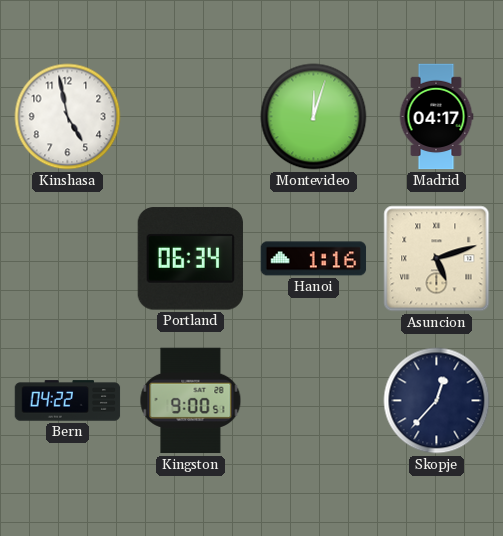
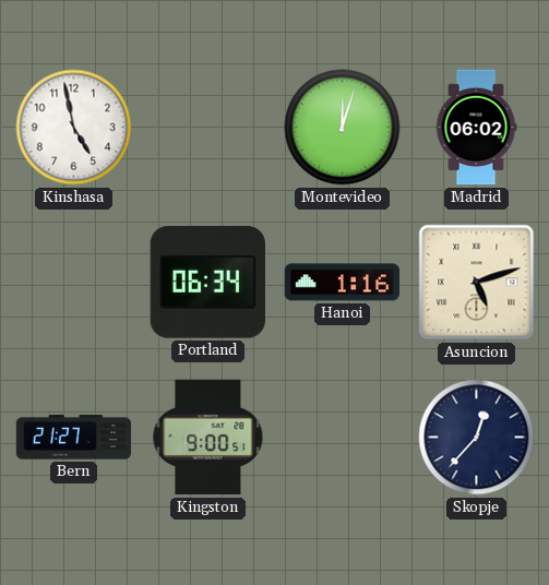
Madrid: 04:17 -> 06:02
Bern: 04:22 -> 21:27
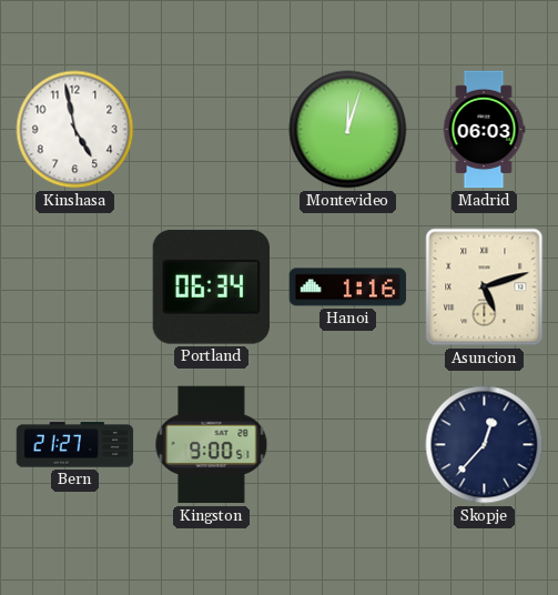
Madrid: 06:02 -> 06:03
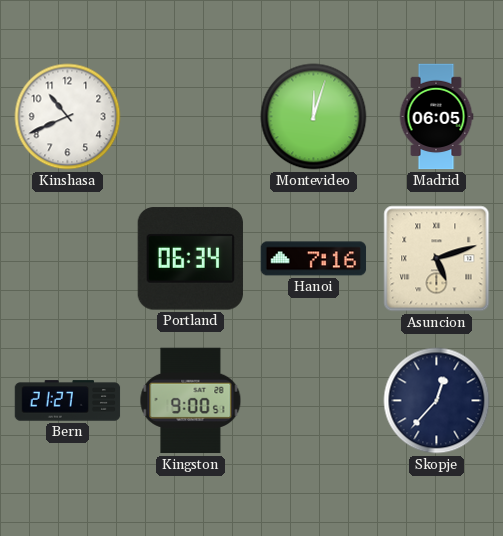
Kinshasa: 4:58 -> 10:41
Madrid: 06:03 -> 06:05
Hanoi: 1:16 -> 7:16
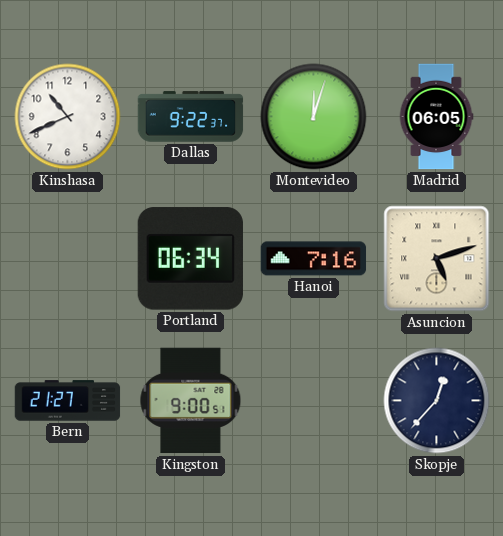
Dallas: none -> 9:22
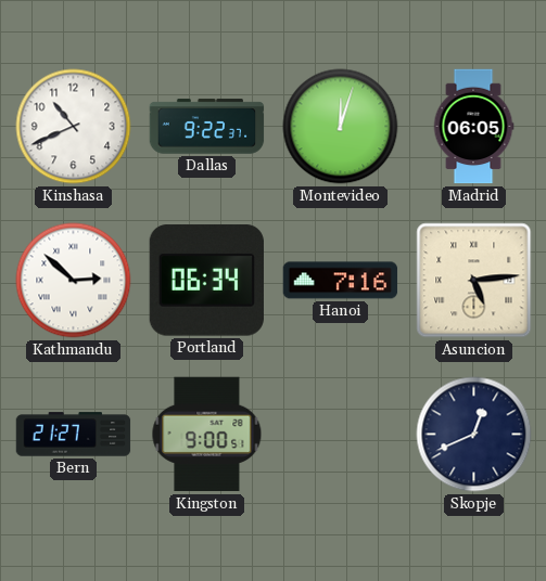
Kathmandu: none -> 2:52
Asuncion: 5:12 -> 5:14
Skopje: 12:37 -> 12:41
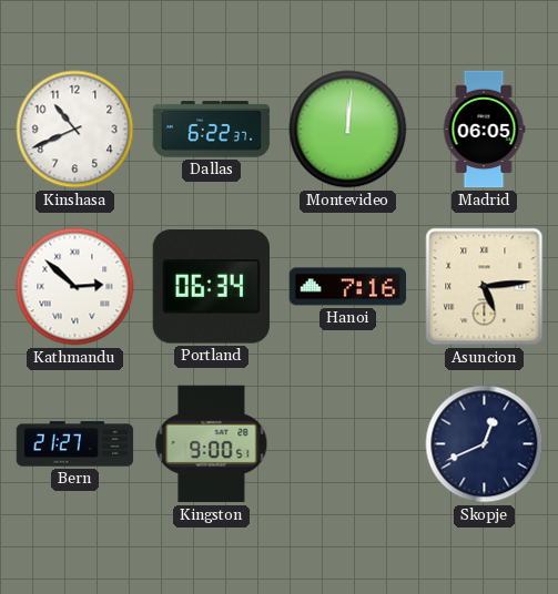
Dallas: 9:22 -> 6:22
Montevideo: 12:03 -> 12:01
